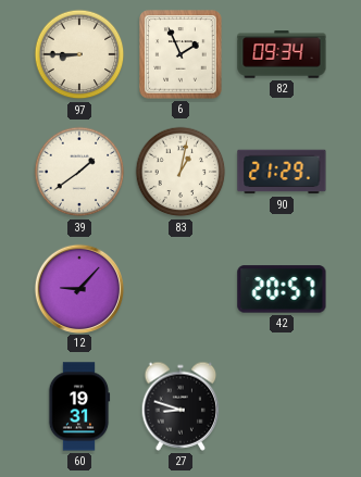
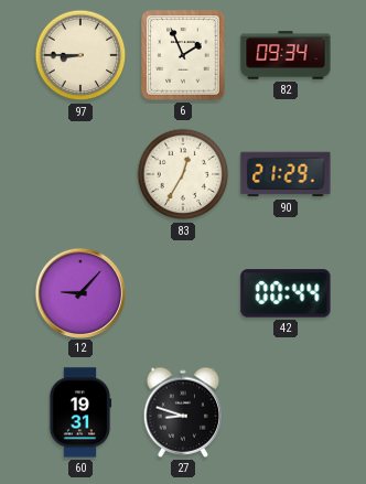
39: 1:39 -> none
83: 1:02 -> 12:35
42: 20:57 -> 00:44
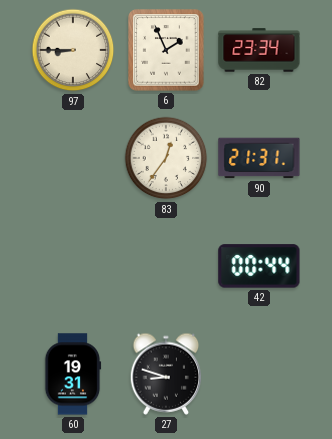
82: 09:34 -> 23:34
83: 12:35 -> 12:36
90: 21:29 -> 21:31
12: 9:07 -> none
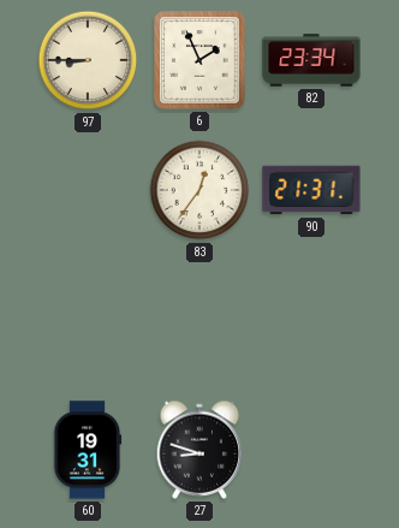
42: 00:44 -> none
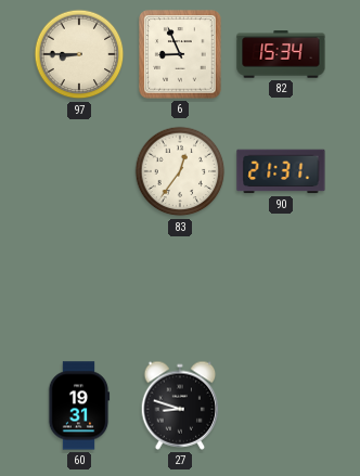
6: 1:56 -> 8:56
82: 23:34 -> 15:34
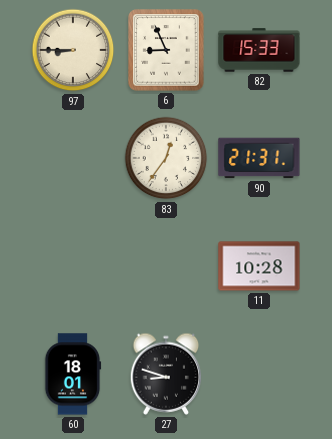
82: 15:34 -> 15:33
11: none -> 10:28
60: 19:31 -> 18:01
